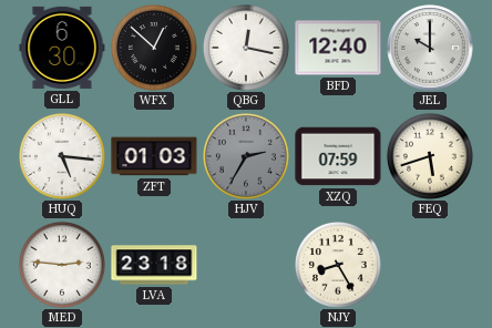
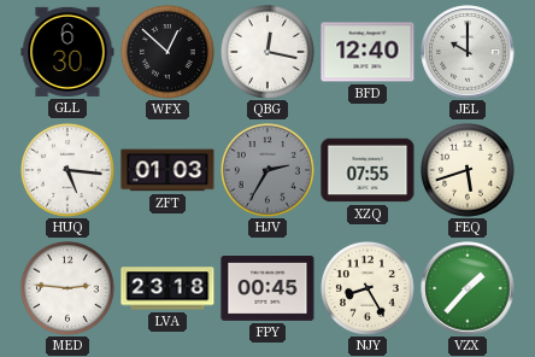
XZQ: 07:59 -> 07:55
FPY: none -> 00:45
VZX: none -> 1:37
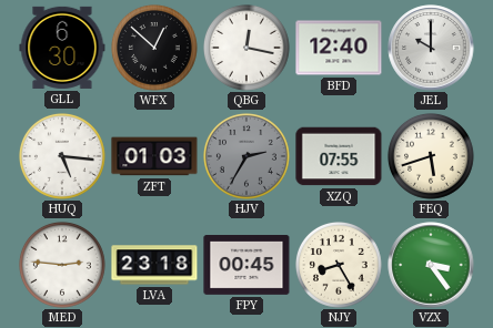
VZX: 1:37 -> 3:24
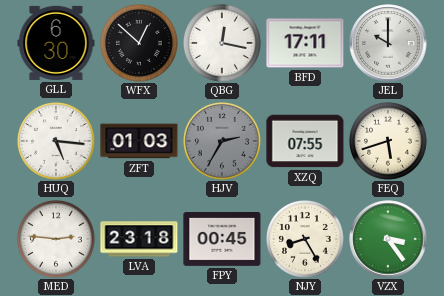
BFD: 12:40 -> 17:11
